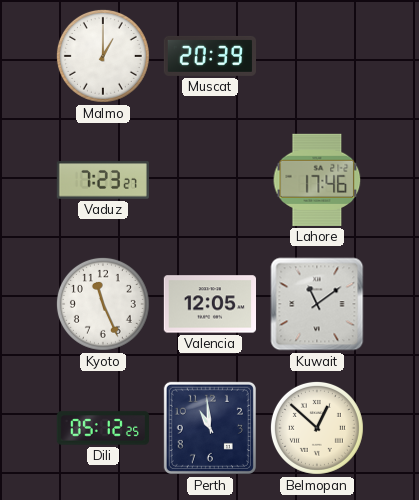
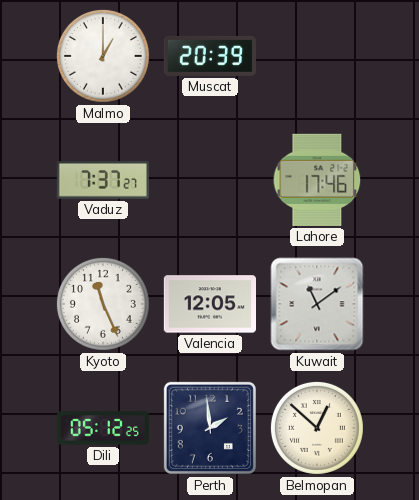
Vaduz: 7:23 -> 7:37
Perth: 10:59 -> 1:59
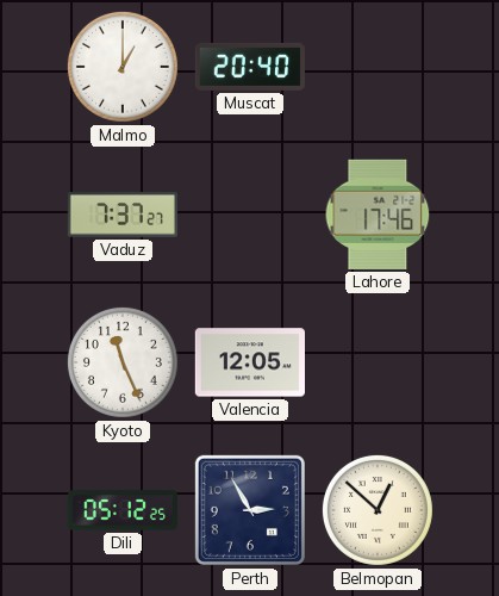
Muscat: 20:39 -> 20:40
Kuwait: 11:09 -> none
Perth: 1:59 -> 2:55
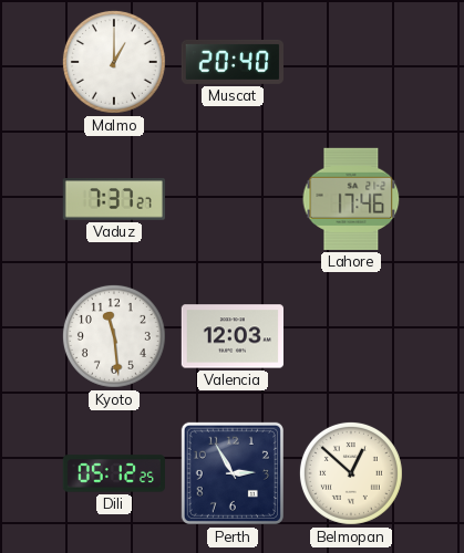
Kyoto: 11:26 -> 11:29
Valencia: 12:05 -> 12:03
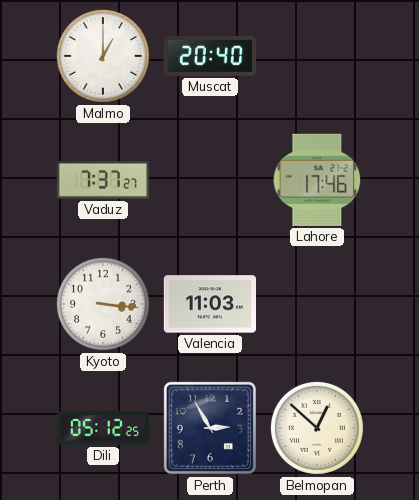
Kyoto: 11:29 -> 3:16
Valencia: 12:03 -> 11:03
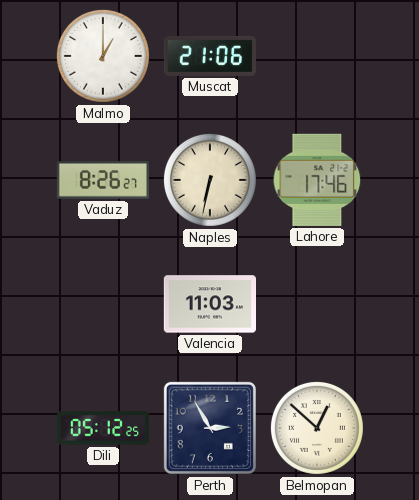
Muscat: 20:40 -> 21:06
Vaduz: 7:37 -> 8:26
Naples: none -> 6:32
Kyoto: 3:16 -> none
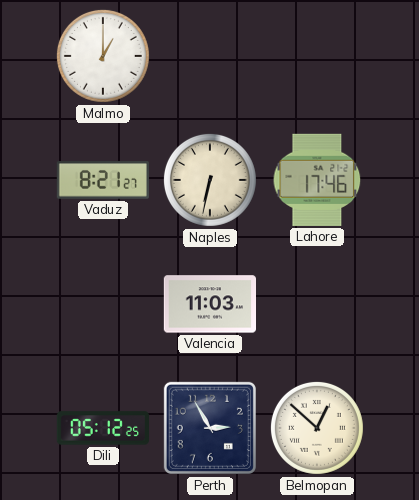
Muscat: 21:06 -> none
Vaduz: 8:26 -> 8:21
